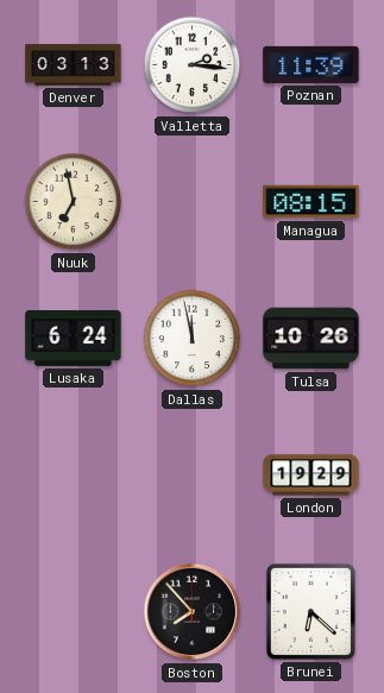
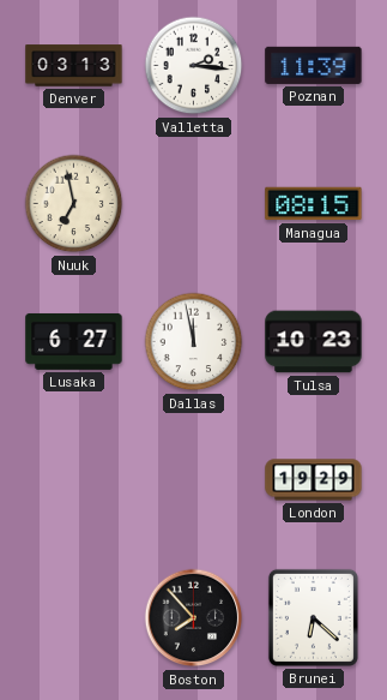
Lusaka: 6:24 -> 6:27
Tulsa: 10:26 -> 10:23
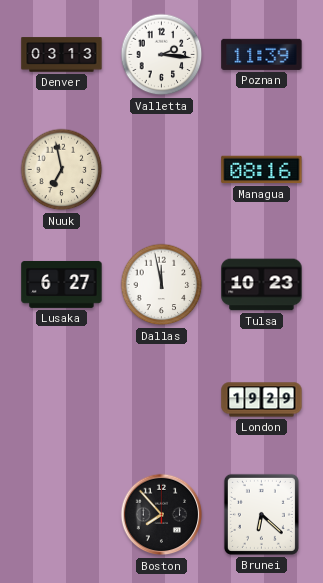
Managua: 08:15 -> 08:16
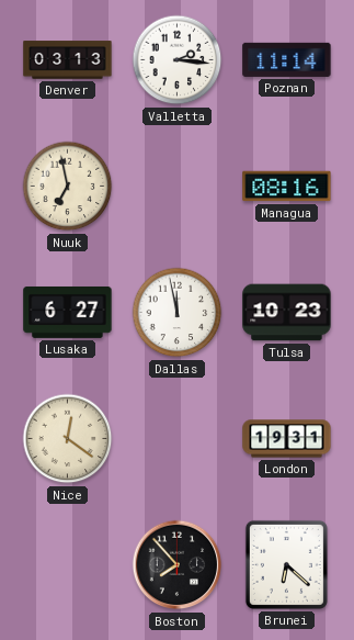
Poznan: 11:39 -> 11:14
Nice: none -> 12:21
London: 19:29 -> 19:31
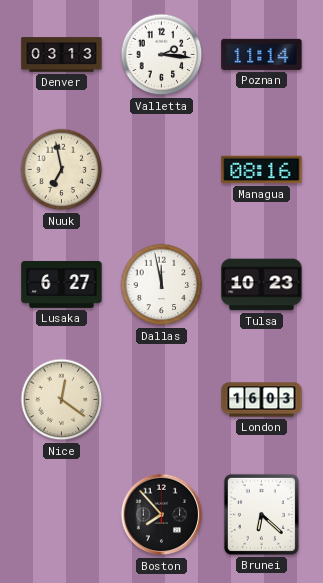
London: 19:31 -> 16:03
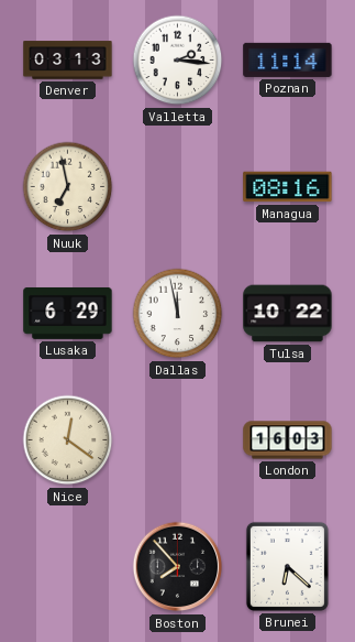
Lusaka: 6:27 -> 6:29
Tulsa: 10:23 -> 10:22
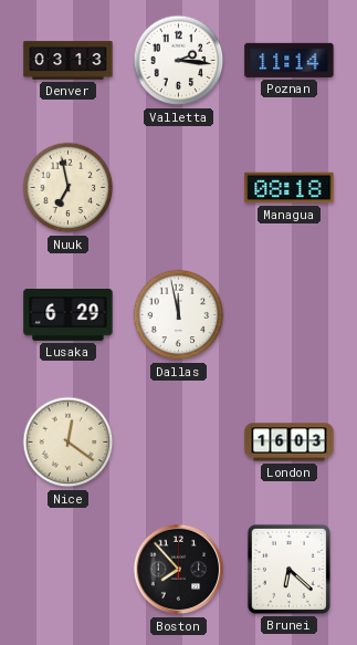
Managua: 08:16 -> 08:18
Tulsa: 10:22 -> none
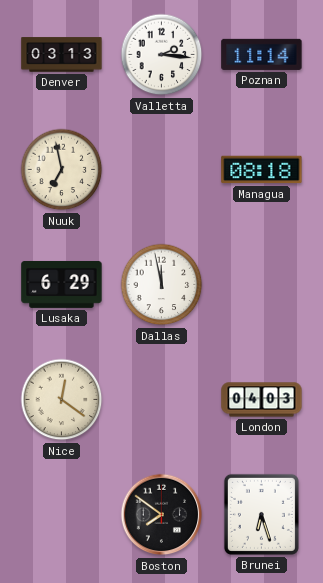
London: 16:03 -> 04:03
Boston: 7:53 -> 7:51
Brunei: 6:22 -> 6:27
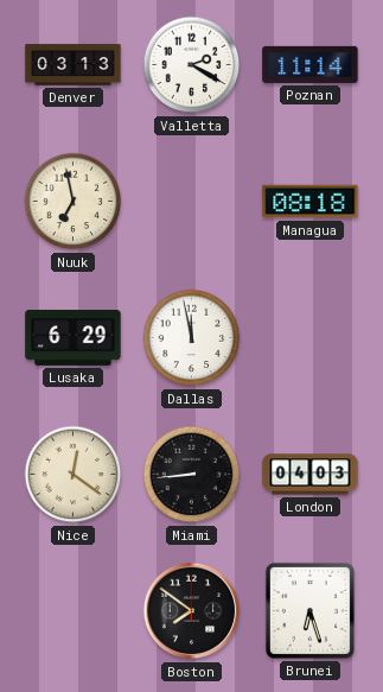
Valletta: 2:16 -> 2:20
Miami: none -> 8:44
